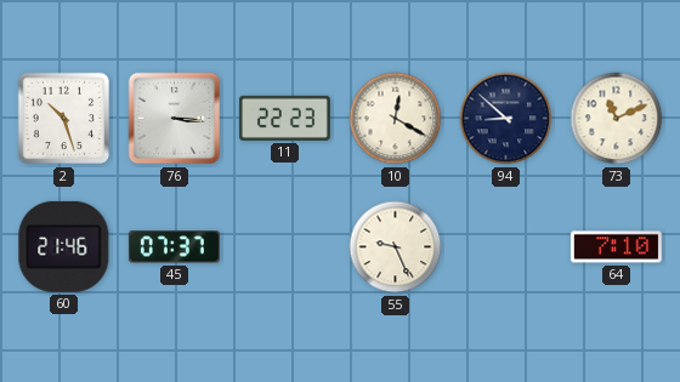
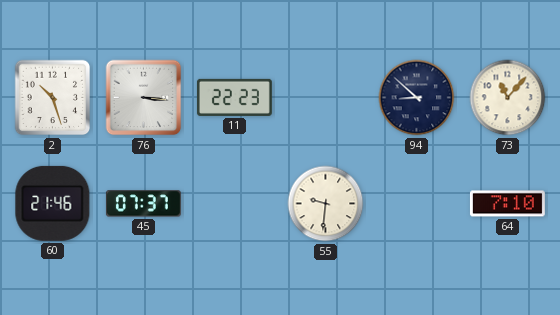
10: 12:20 -> none
73: 11:11 -> 11:07
55: 9:26 -> 9:31
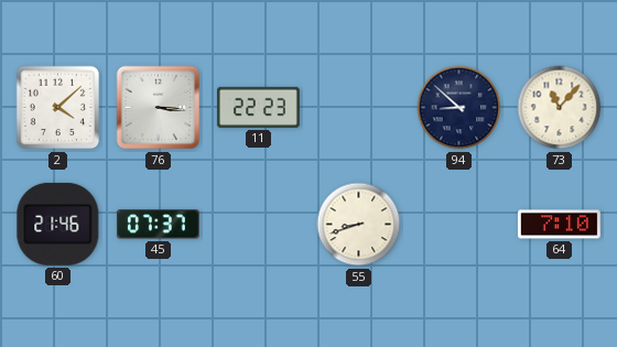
2: 10:27 -> 4:08
55: 9:31 -> 8:42
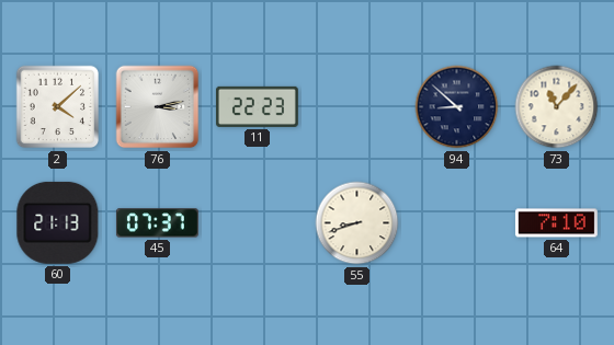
76: 3:16 -> 3:13
60: 21:46 -> 21:13
